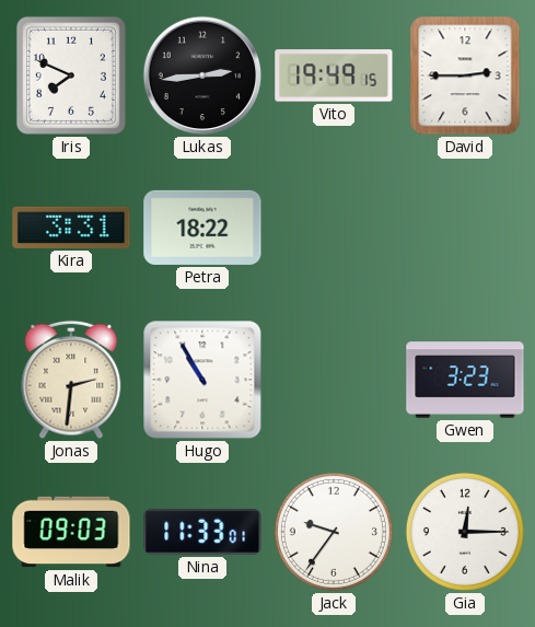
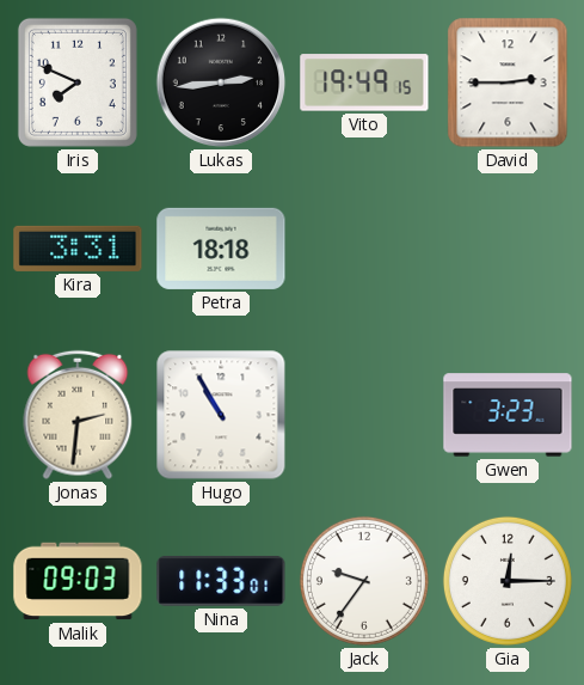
Petra: 18:22 -> 18:18
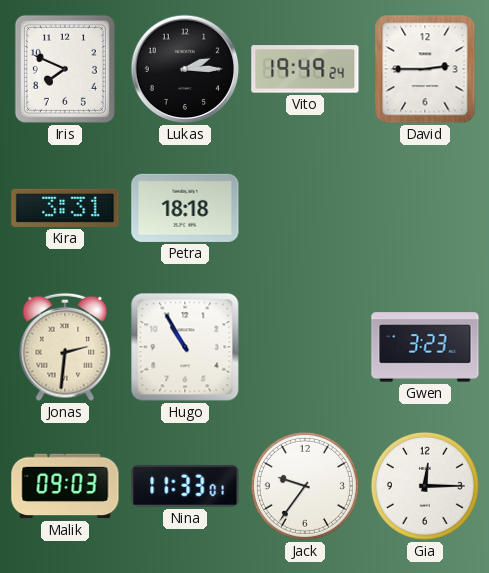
Lukas: 2:44 -> 2:15
Vito: 19:49:15 -> 19:49:24
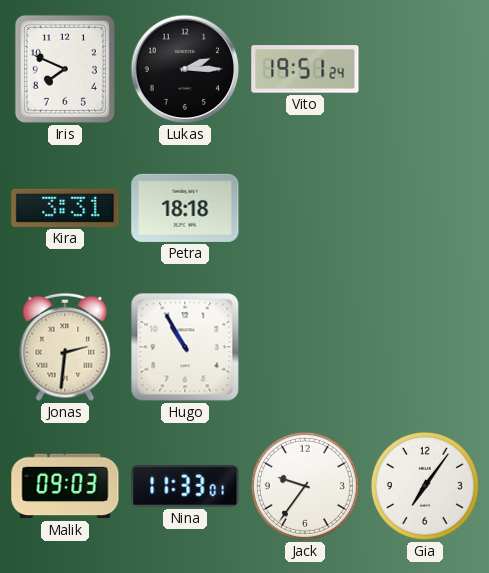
Vito: 19:49 -> 19:51
David: 2:45 -> none
Gwen: 3:23 -> none
Gia: 12:15 -> 7:06
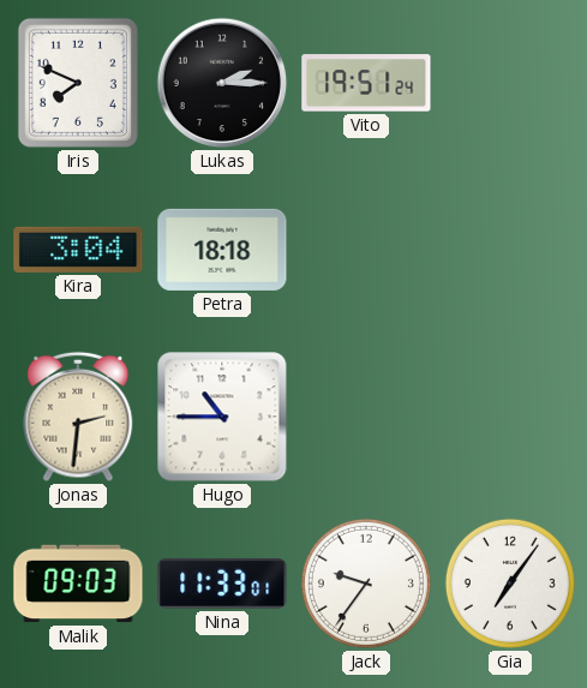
Kira: 3:31 -> 3:04
Hugo: 10:55 -> 10:45
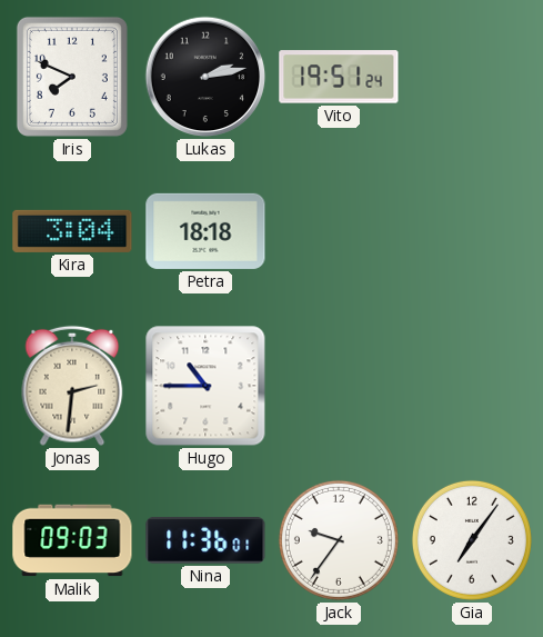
Lukas: 2:15 -> 2:13
Nina: 11:33 -> 11:36
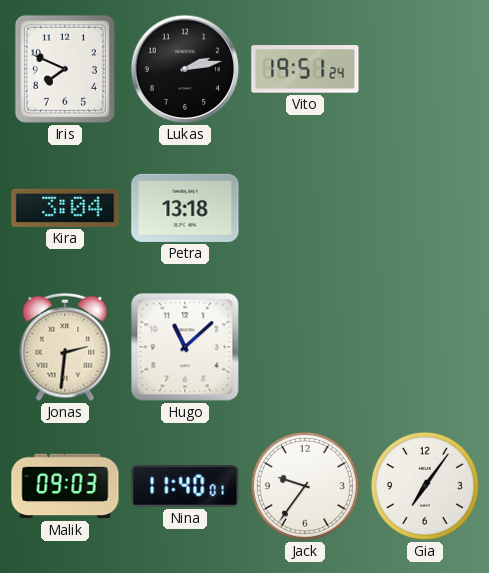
Petra: 18:18 -> 13:18
Hugo: 10:45 -> 11:08
Nina: 11:36 -> 11:40
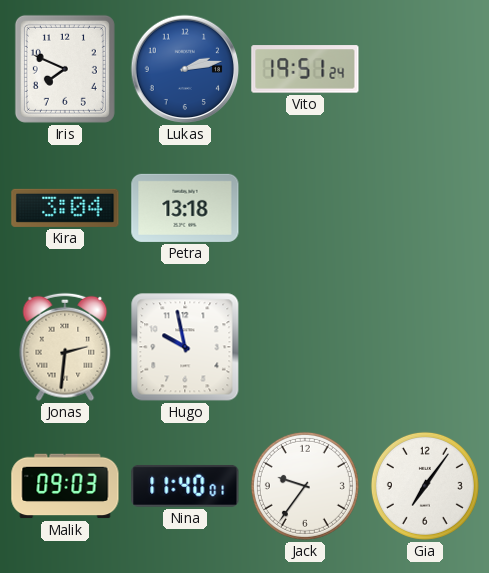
Lukas dial: black -> blue
Hugo: 11:08 -> 9:58
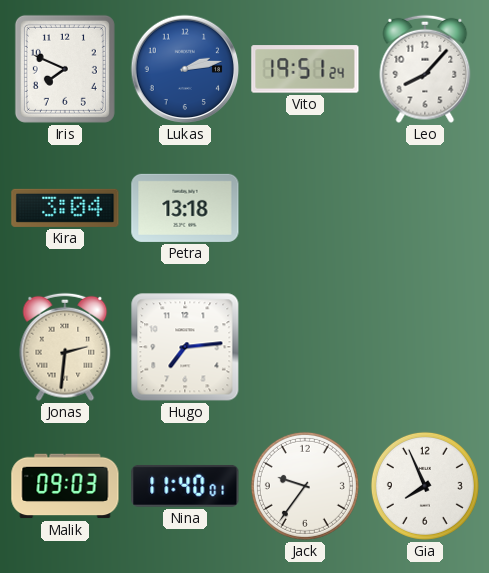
Leo: none -> 8:07
Hugo: 9:58 -> 7:14
Gia: 7:06 -> 7:56
